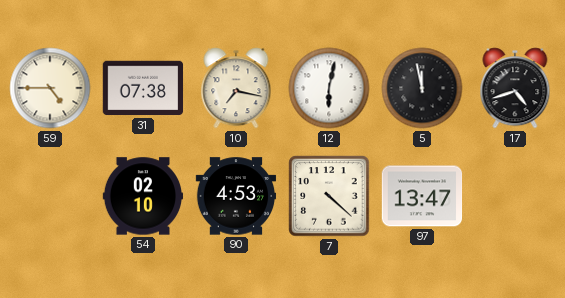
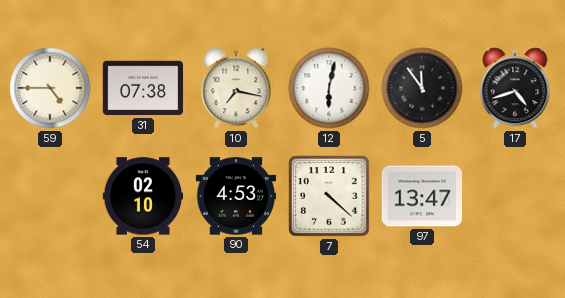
5: 11:58 -> 11:54
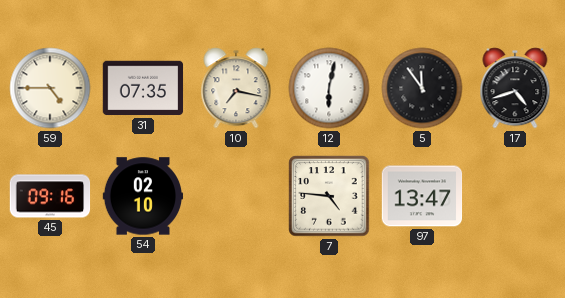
31: 07:38 -> 07:35
45: none -> 09:16
90: 4:53 -> none
7: 4:22 -> 4:46
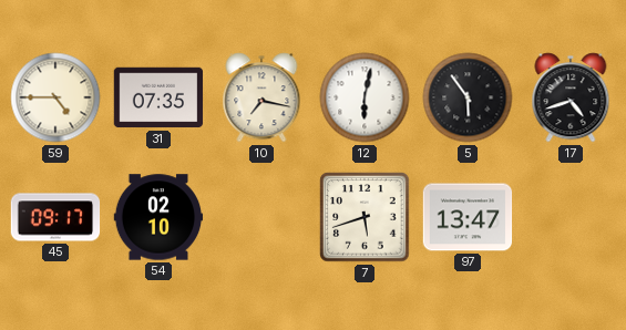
5: 11:54 -> 5:54
45: 09:16 -> 09:17
7: 4:46 -> 5:42
